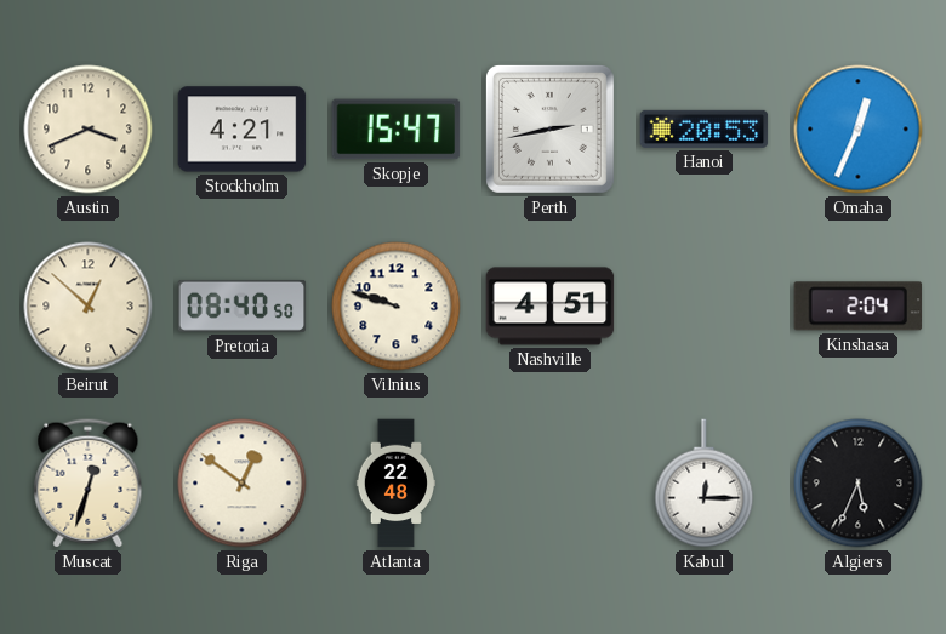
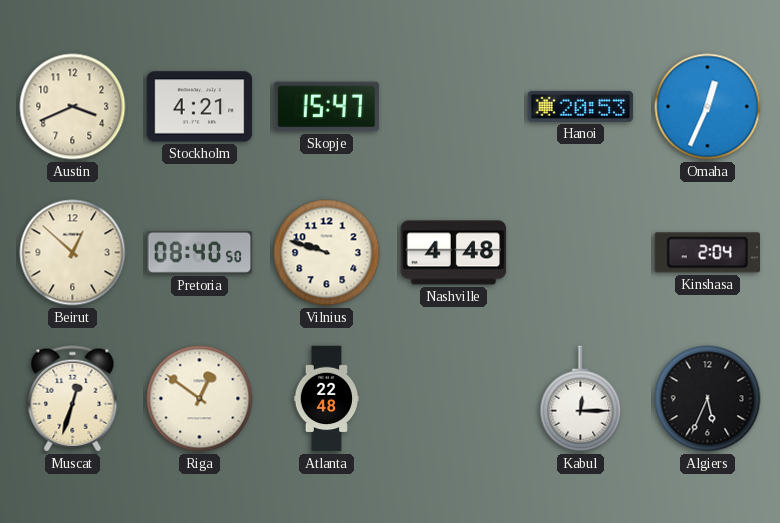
Perth: 2:43 -> none
Nashville: 4:51 -> 4:48
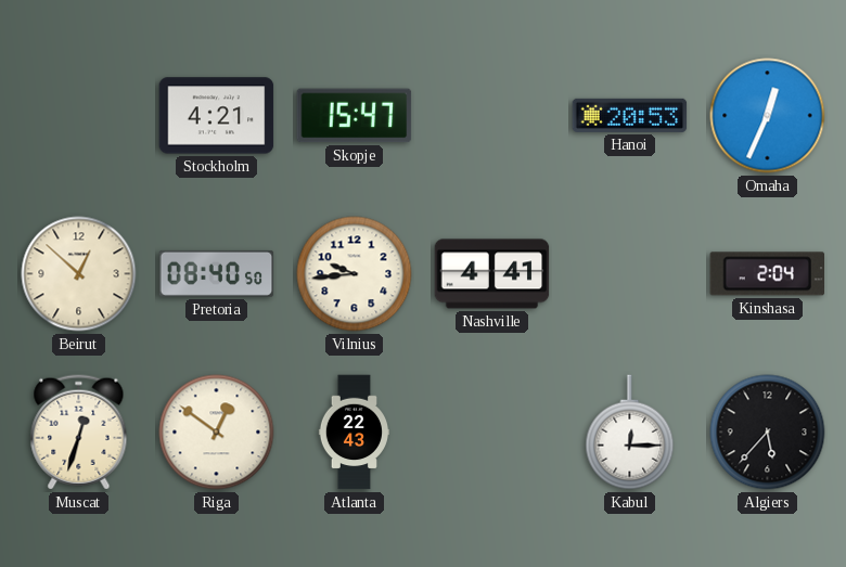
Austin: 3:41 -> none
Vilnius: 9:48 -> 9:44
Nashville: 4:48 -> 4:41
Atlanta: 22:48 -> 22:43
Algiers: 5:34 -> 5:37
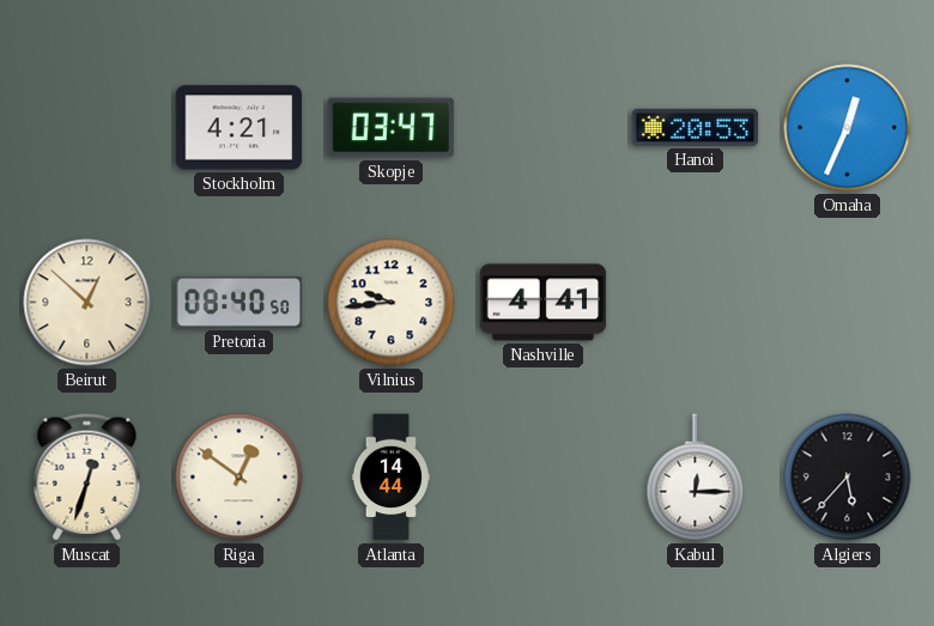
Skopje: 15:47 -> 03:47
Kinshasa: 2:04 -> none
Atlanta: 22:43 -> 14:44
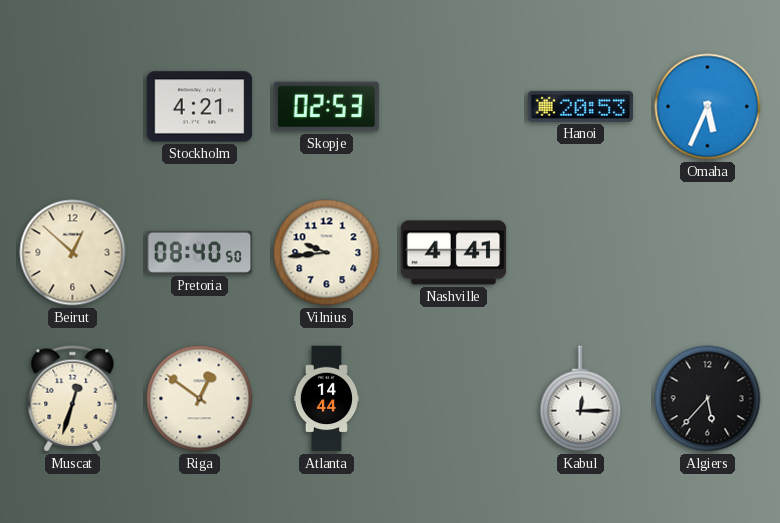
Skopje: 03:47 -> 02:53
Omaha: 12:34 -> 5:34
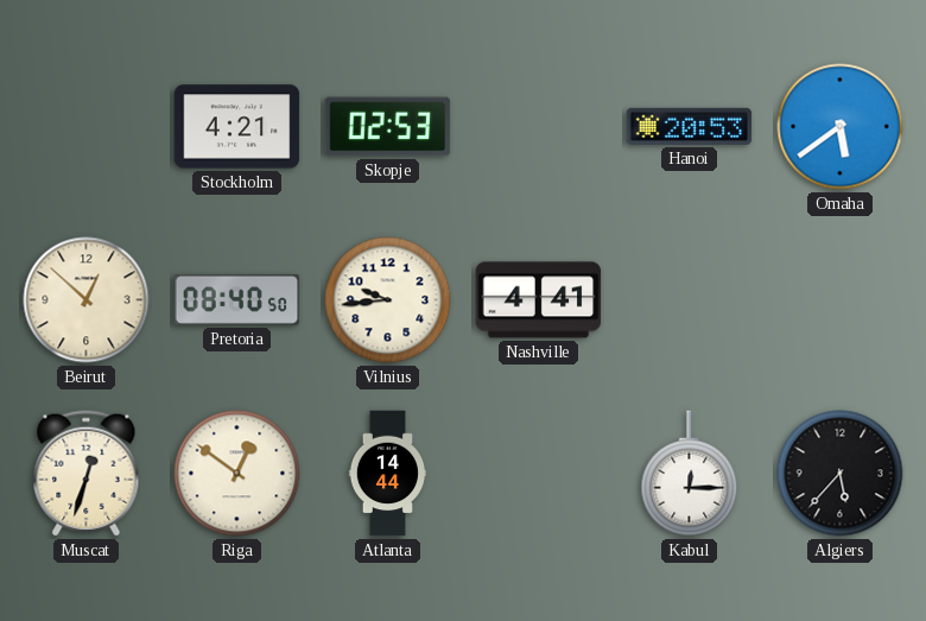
Omaha: 5:34 -> 5:39
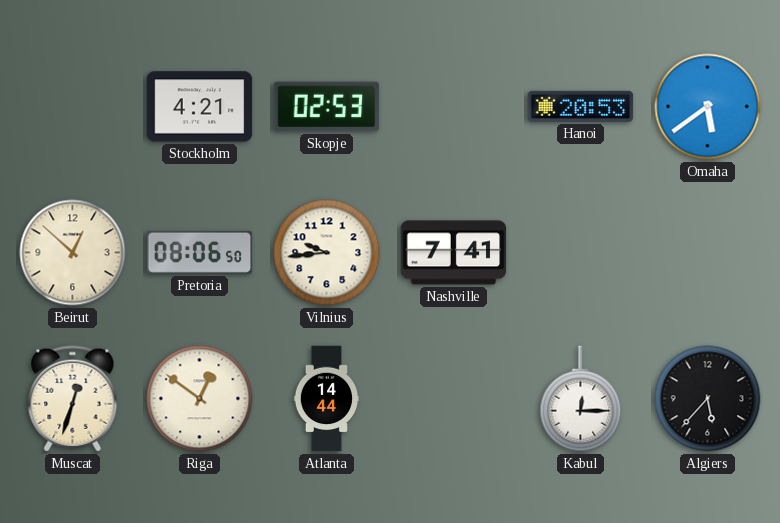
Pretoria: 08:40 -> 08:06
Nashville: 4:41 -> 7:41
